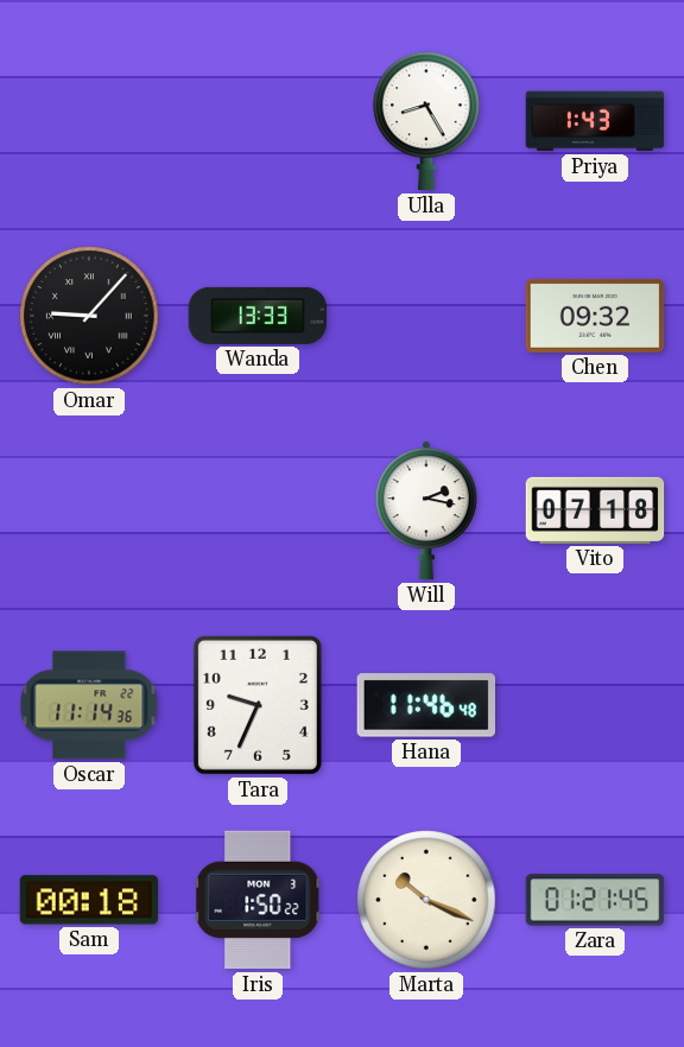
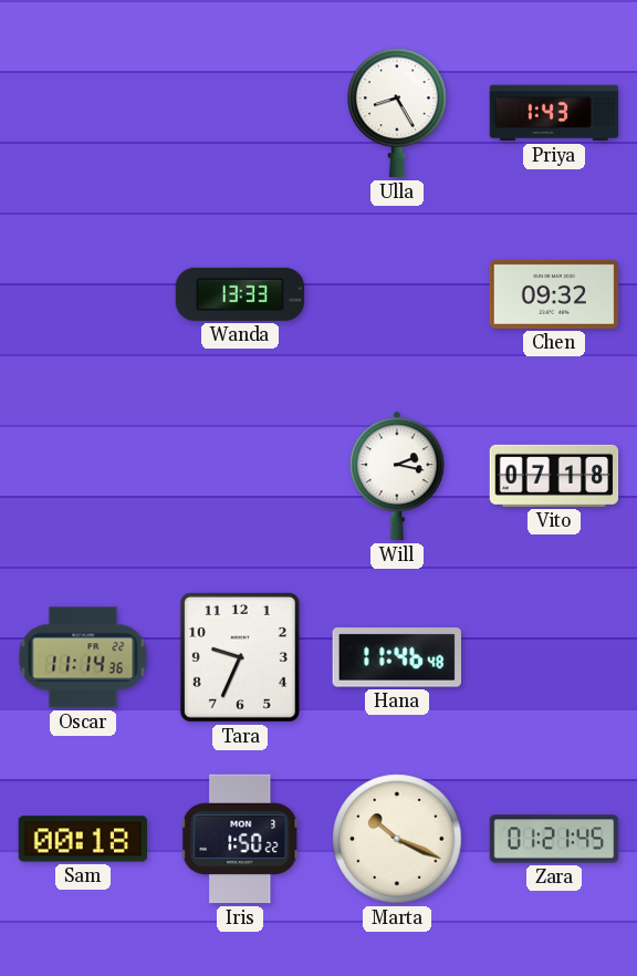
Omar: 9:07 -> none
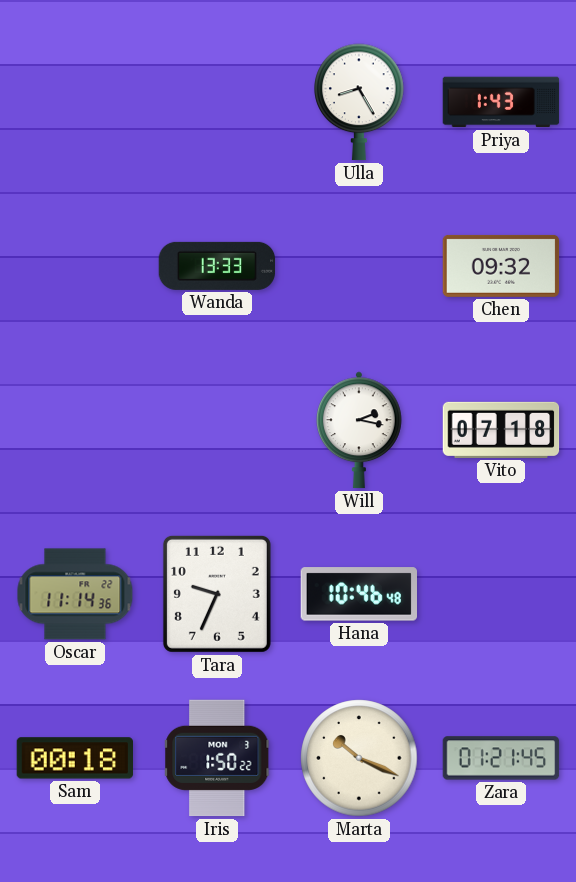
Hana: 11:46 -> 10:46
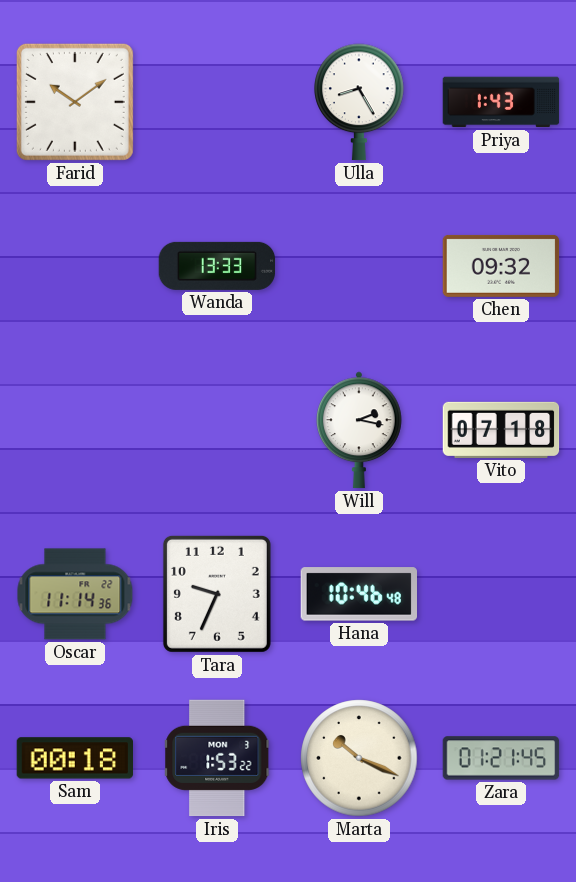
Farid: none -> 10:09
Iris: 1:50 -> 1:53
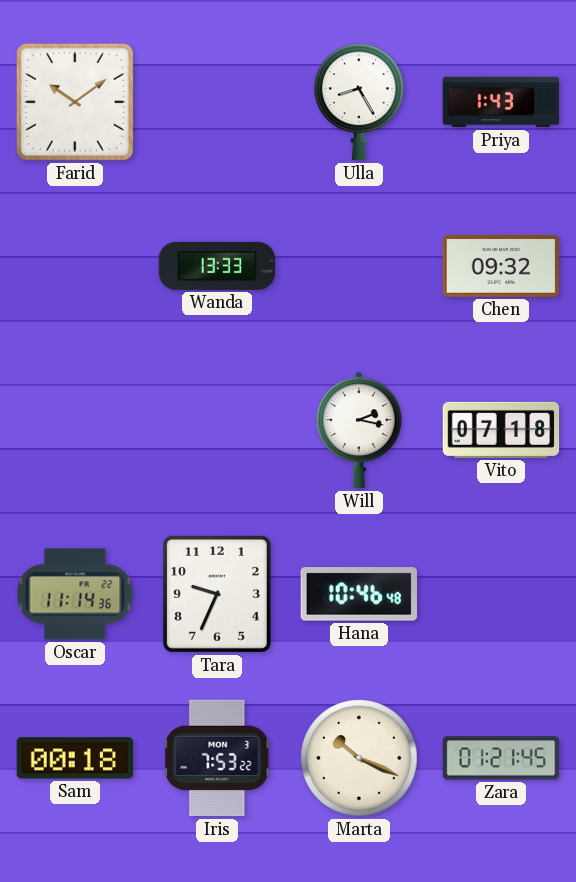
Iris: 1:53 -> 7:53
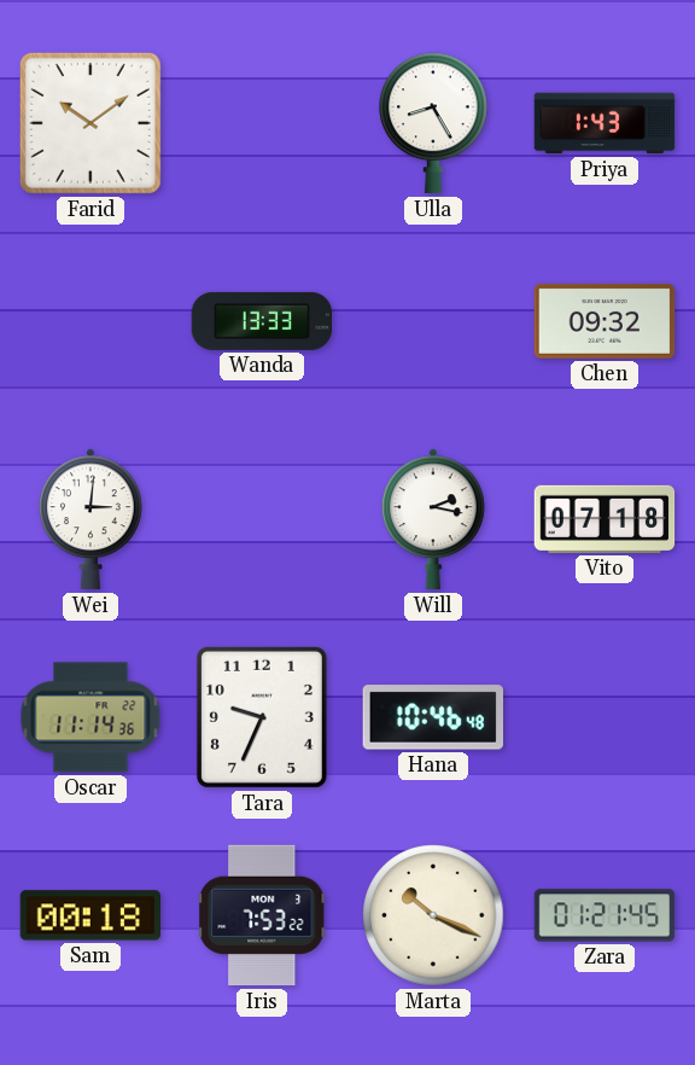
Wei: none -> 3:01
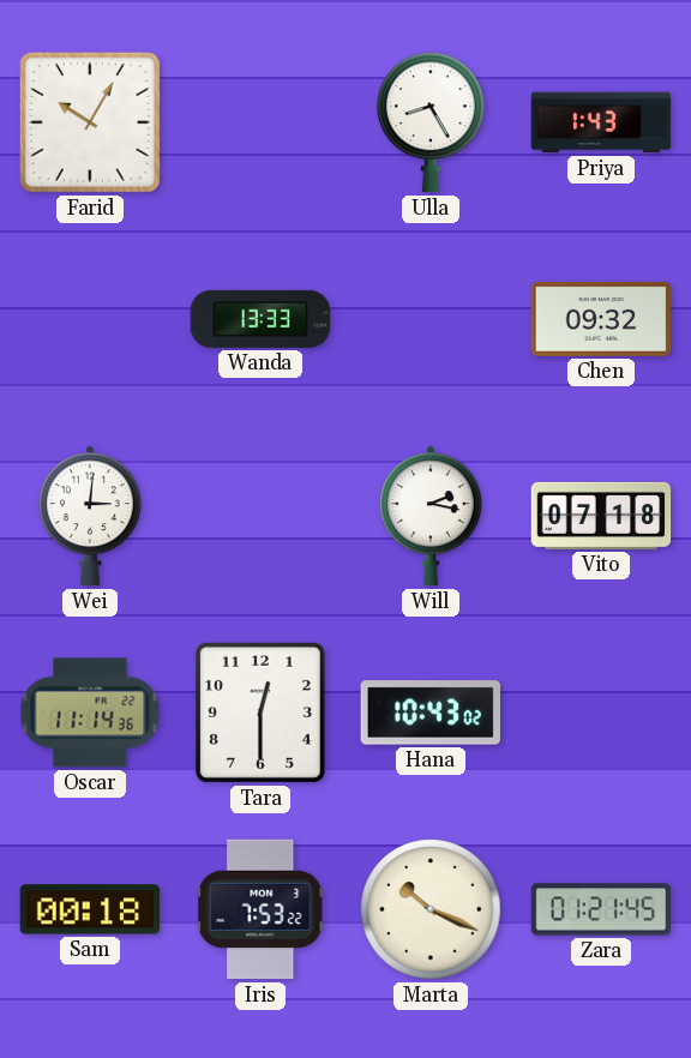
Farid: 10:09 -> 10:05
Tara: 9:34 -> 12:30
Hana: 10:46 -> 10:43
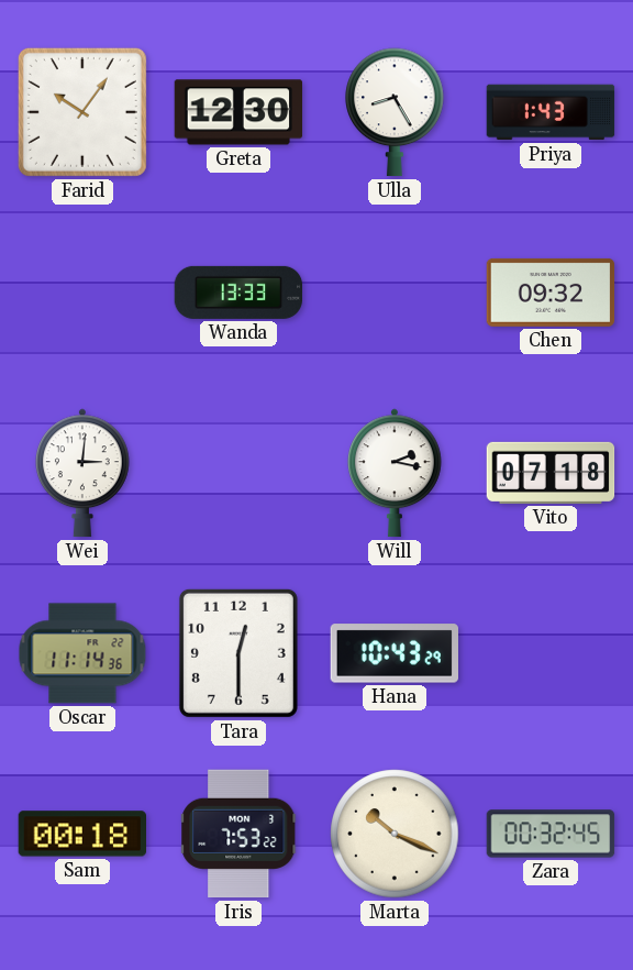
Farid: 10:05 -> 10:06
Greta: none -> 12:30
Hana: 10:43:02 -> 10:43:29
Zara: 01:21 -> 00:32
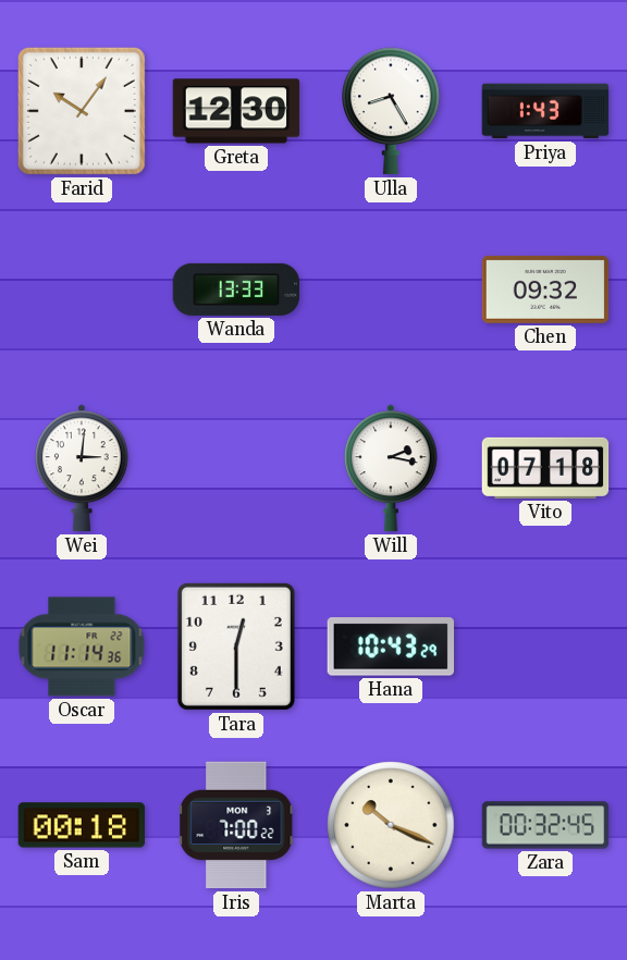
Iris: 7:53 -> 7:00
